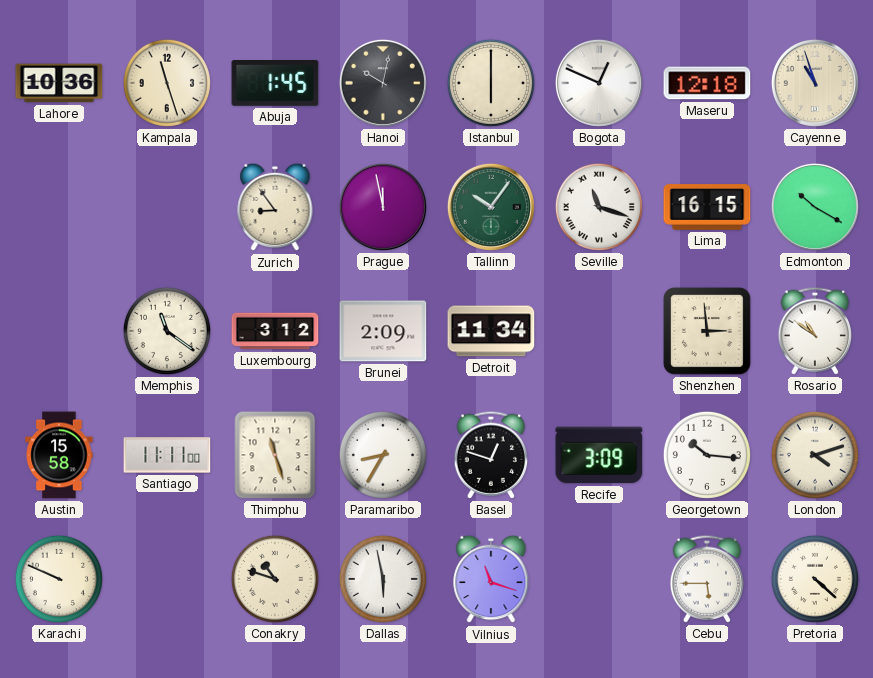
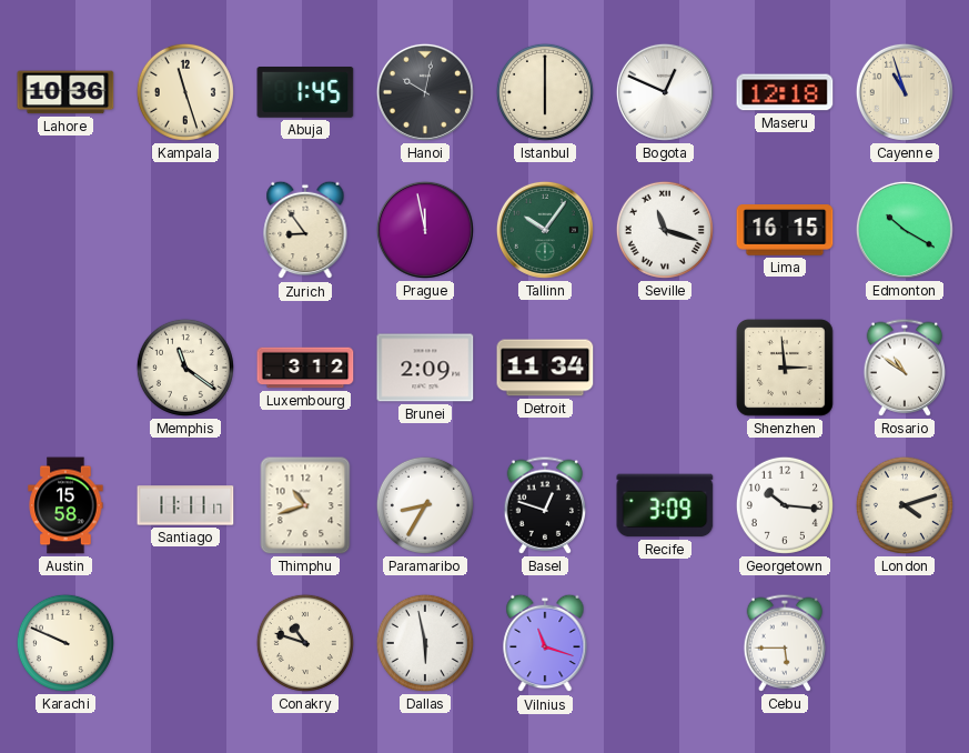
Santiago: 11:11:00 -> 11:11:17
Thimphu: 11:27 -> 10:42
Pretoria: 4:22 -> none
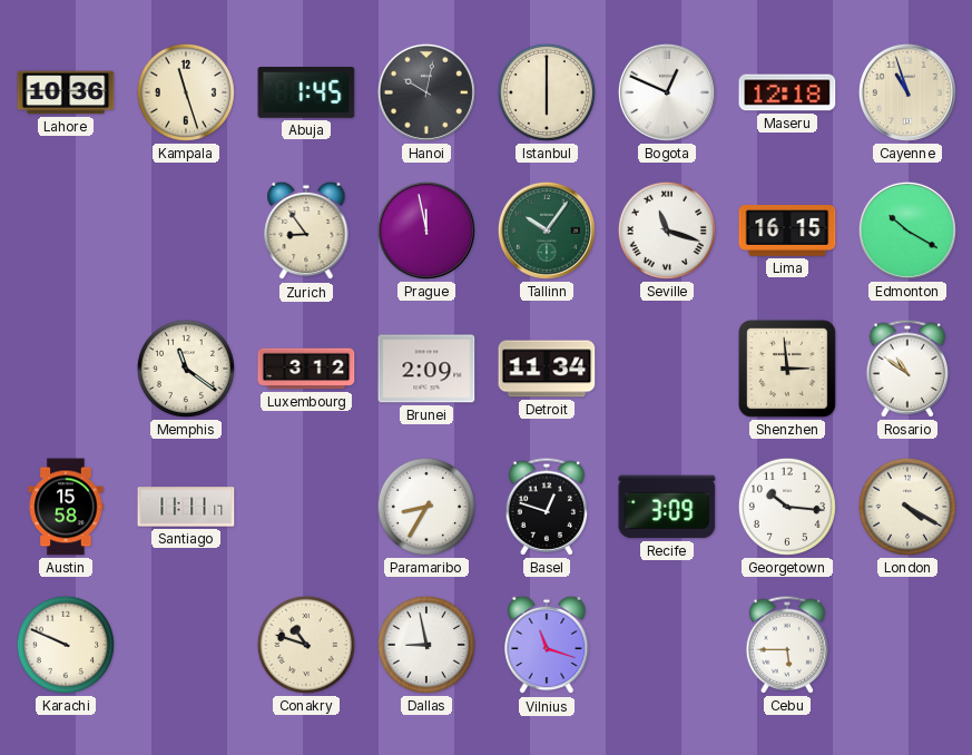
Thimphu: 10:42 -> none
London: 4:12 -> 4:20
Dallas: 5:58 -> 8:58
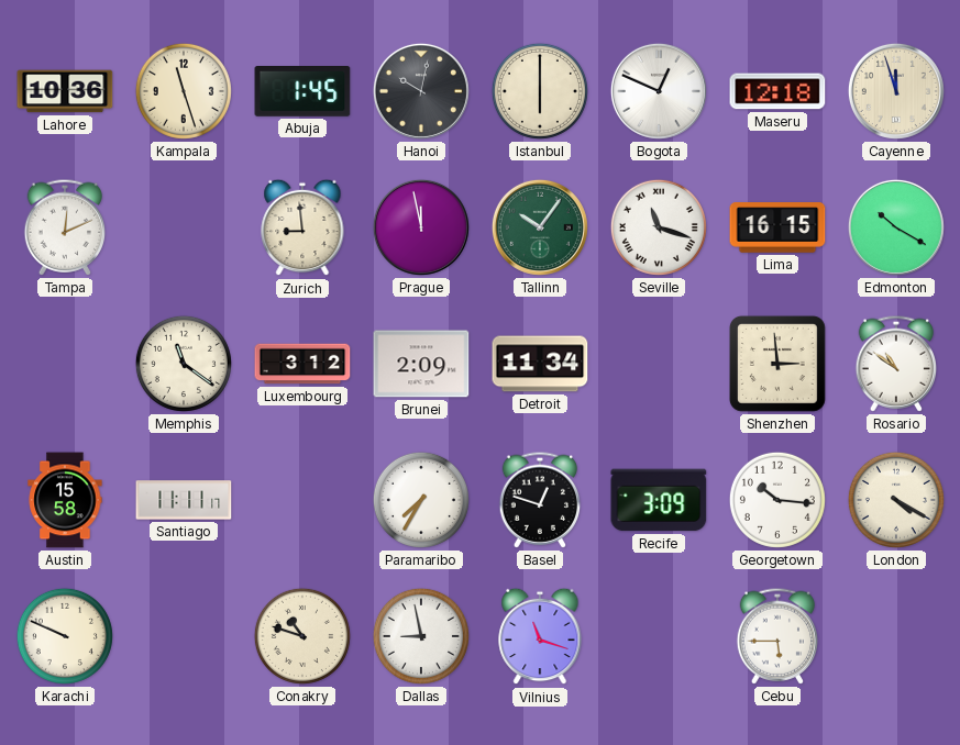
Cayenne: 10:57 -> 11:57
Tampa: none -> 12:11
Zurich: 8:54 -> 8:59
Paramaribo: 8:35 -> 7:35
